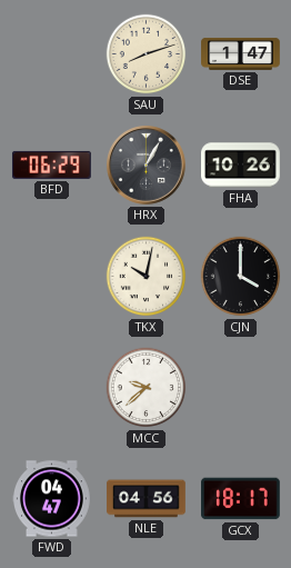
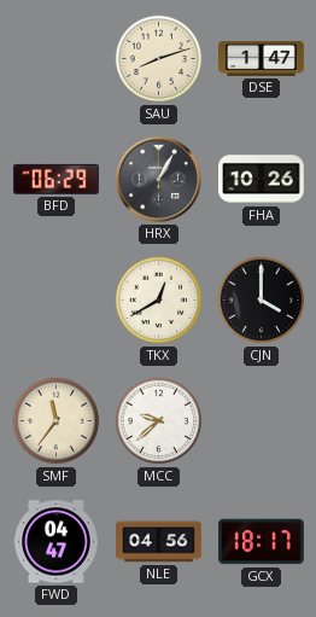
TKX: 10:02 -> 12:40
SMF: none -> 11:36
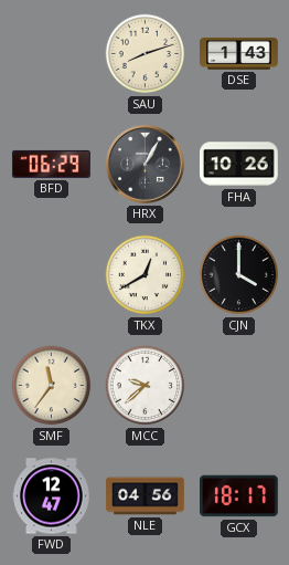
DSE: 1:47 -> 1:43
FWD: 04:47 -> 12:47
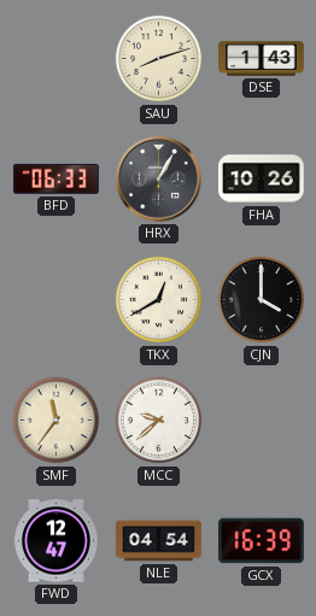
BFD: 06:29 -> 06:33
NLE: 04:56 -> 04:54
GCX: 18:17 -> 16:39
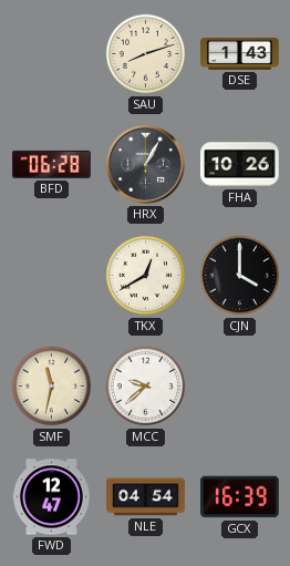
BFD: 06:33 -> 06:28
SMF: 11:36 -> 11:32
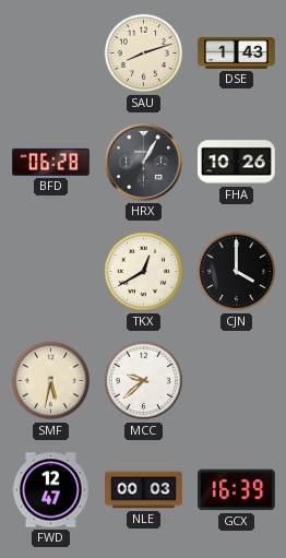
SMF: 11:32 -> 5:32
NLE: 04:54 -> 00:03
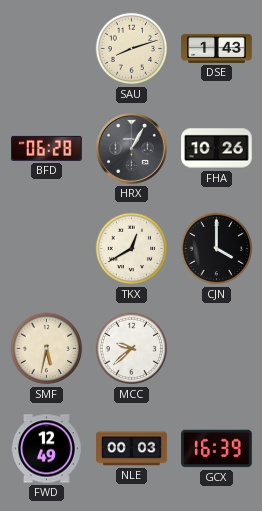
FWD: 12:47 -> 12:49
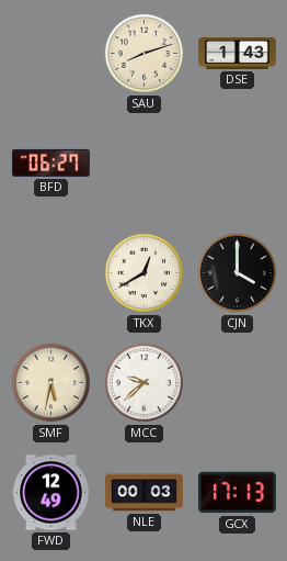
BFD: 06:28 -> 06:27
HRX: 1:05 -> none
FHA: 10:26 -> none
GCX: 16:39 -> 17:13
